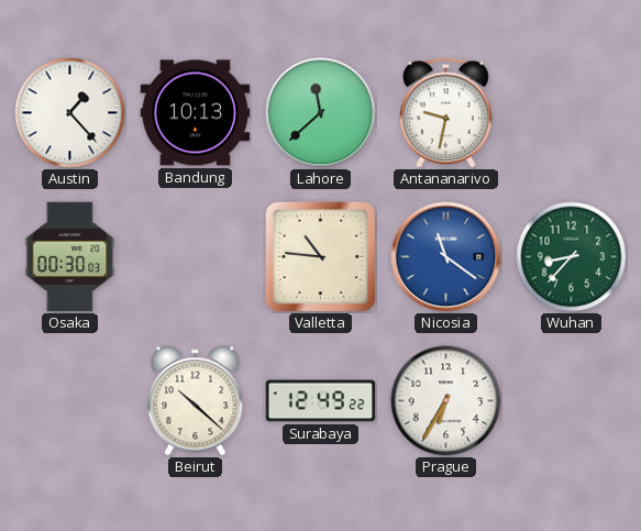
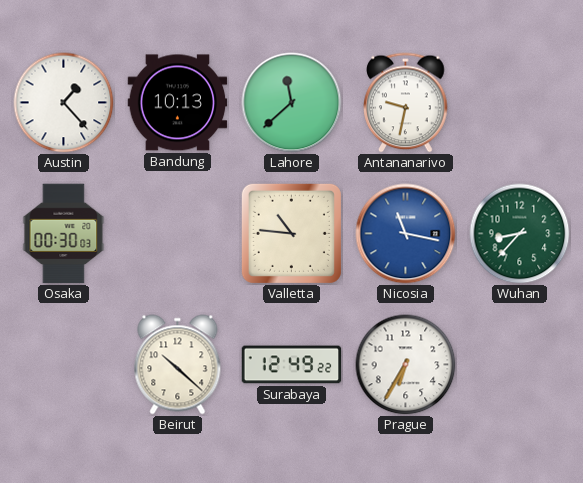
Nicosia: 11:21 -> 11:17
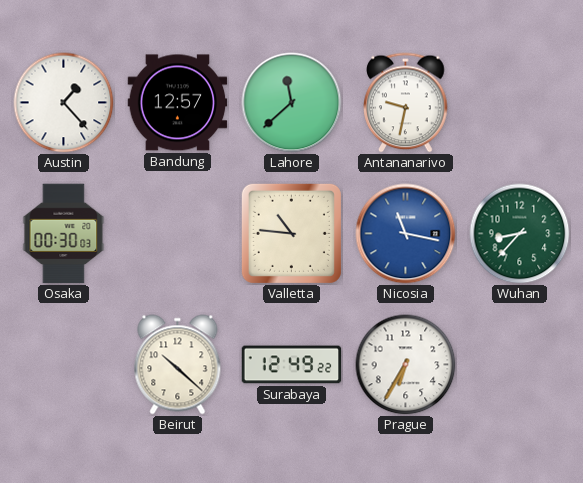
Bandung: 10:13 -> 12:57
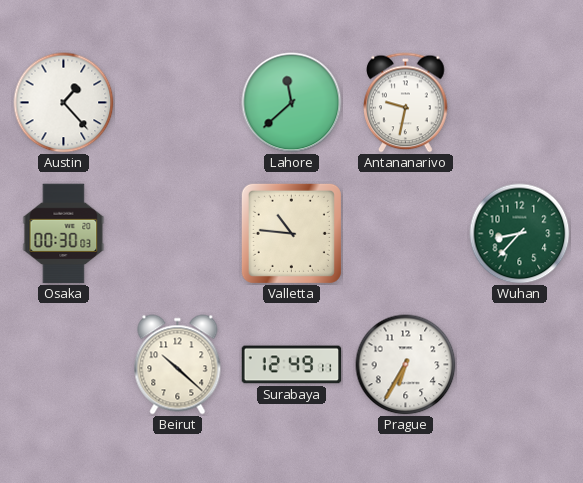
Bandung: 12:57 -> none
Nicosia: 11:17 -> none
Surabaya: 12:49:22 -> 12:49:11
